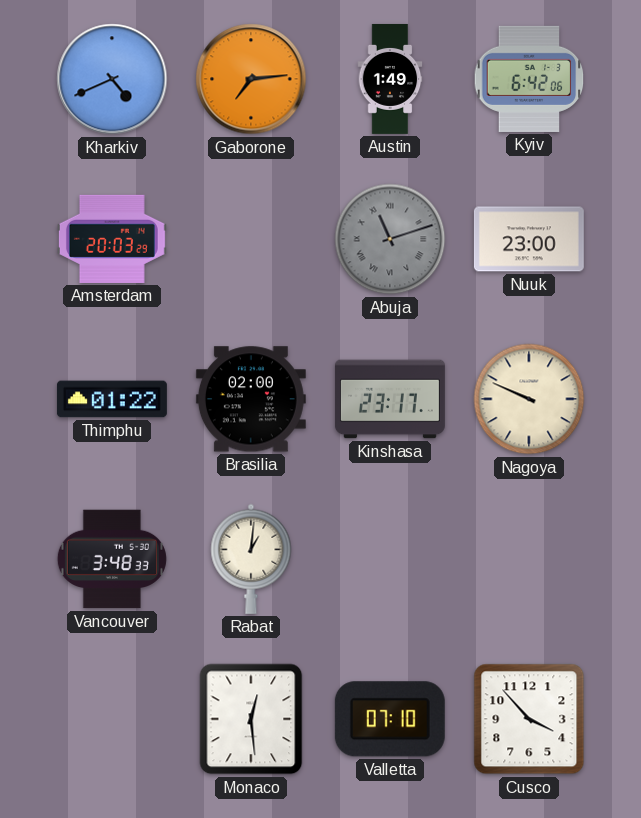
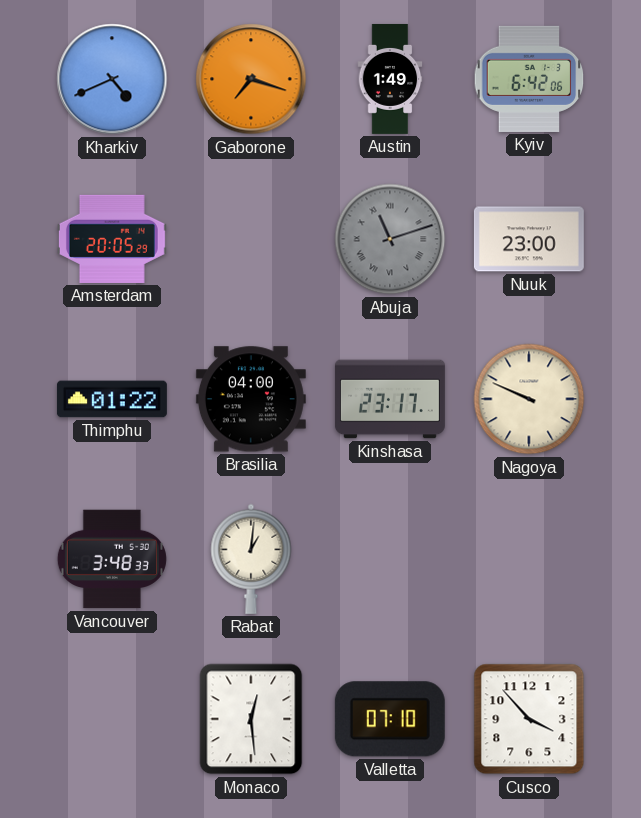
Gaborone: 7:14 -> 7:18
Amsterdam: 20:03 -> 20:05
Brasilia: 02:00 -> 04:00
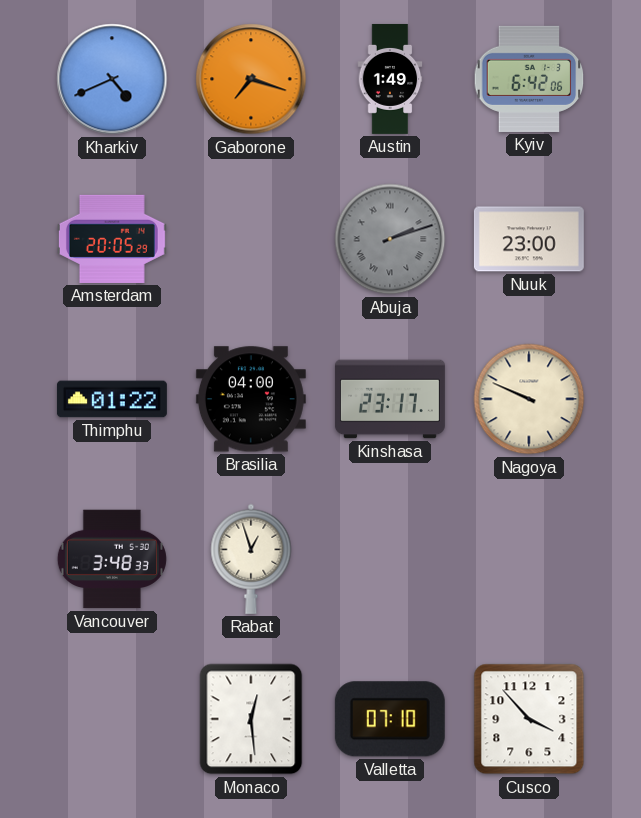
Abuja: 11:12 -> 2:12
Rabat: 1:01 -> 12:57
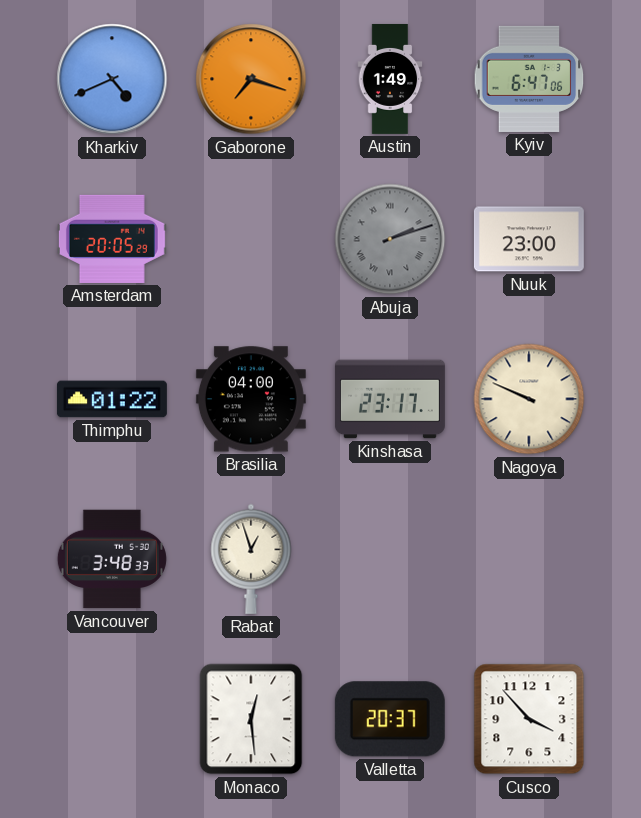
Kyiv: 6:42 -> 6:47
Valletta: 07:10 -> 20:37
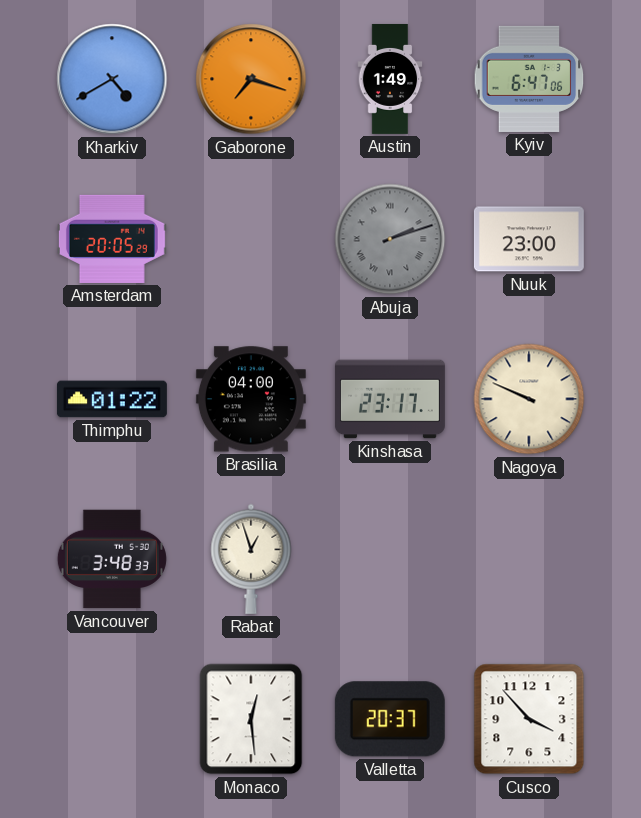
Kharkiv: 4:41 -> 4:40
